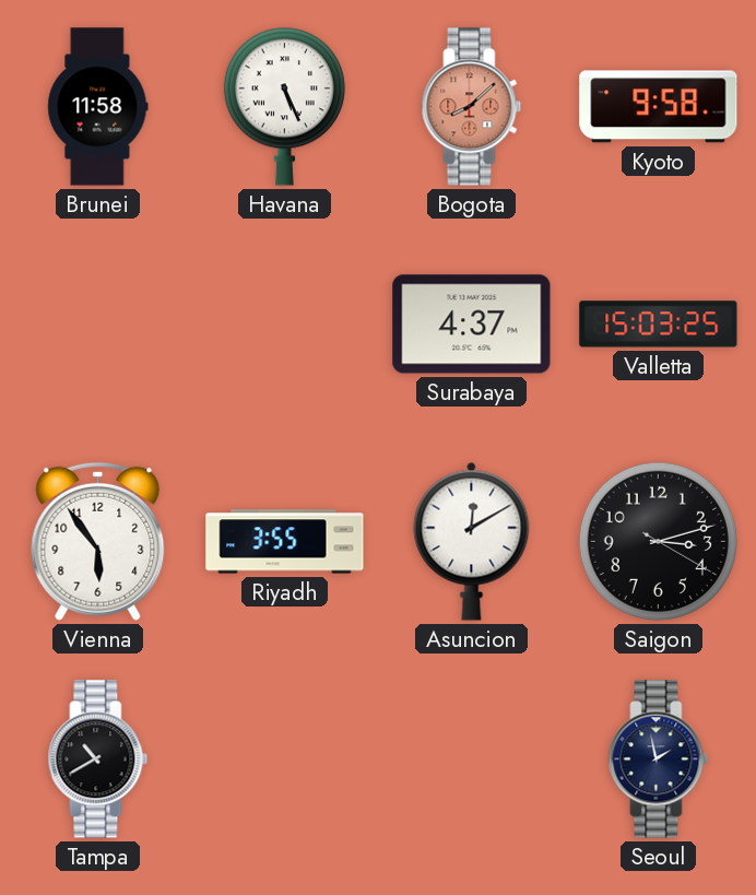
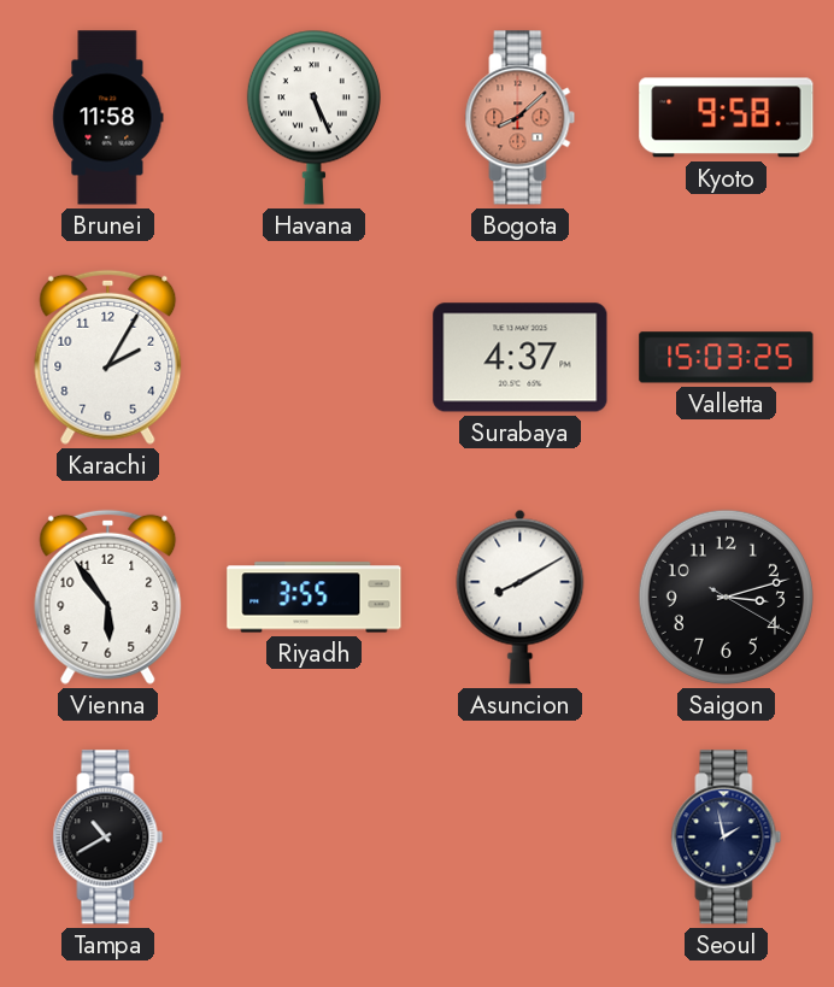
Karachi: none -> 2:05
Asuncion: 12:10 -> 8:10
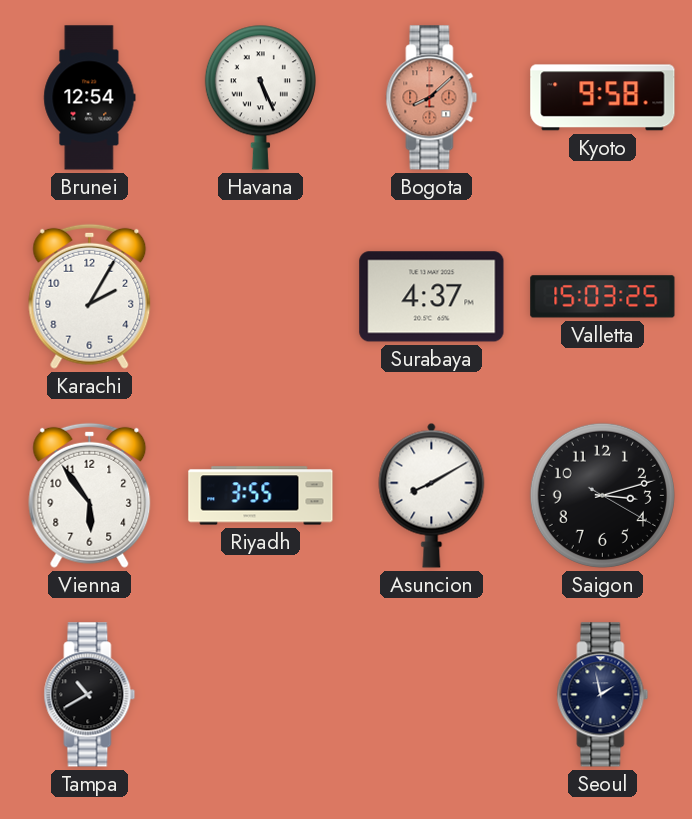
Brunei: 11:58 -> 12:54
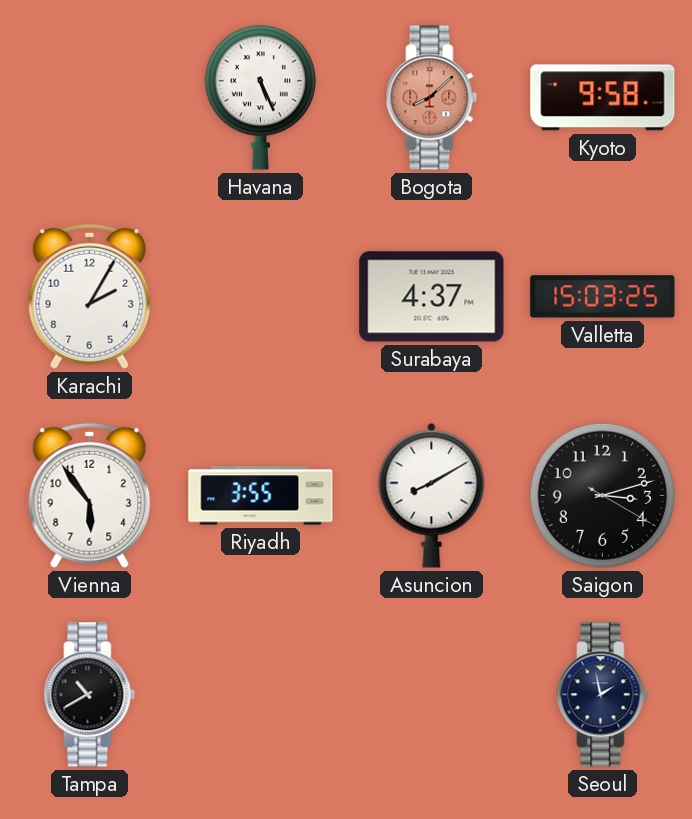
Brunei: 12:54 -> none
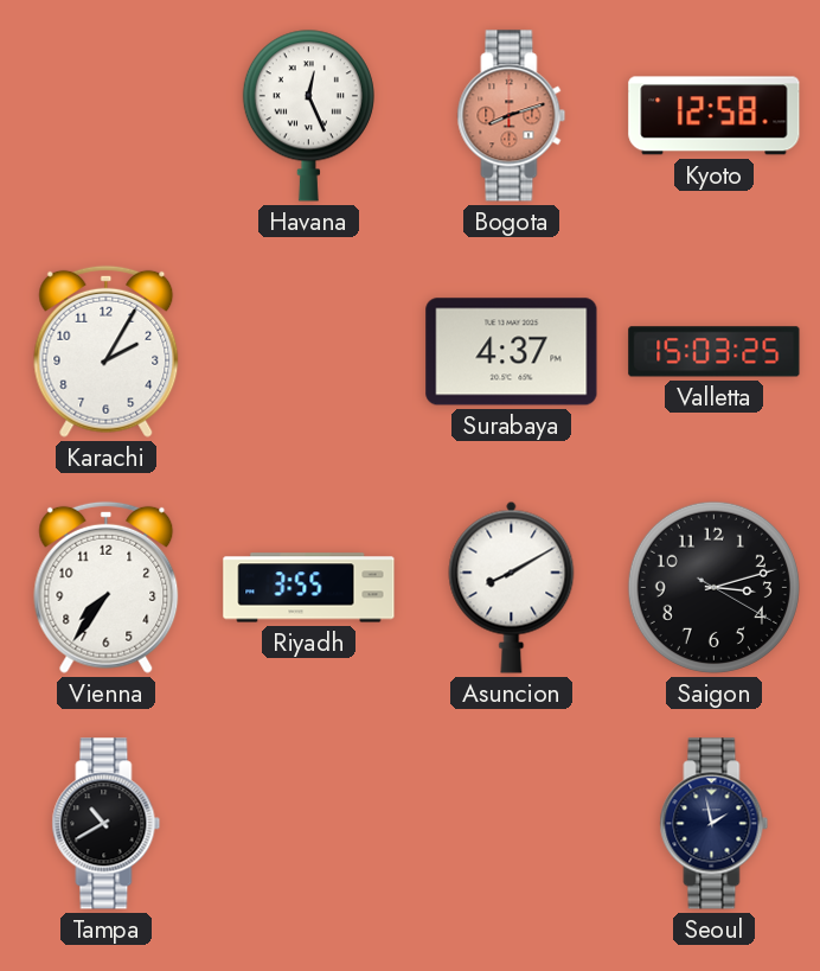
Havana: 5:26 -> 12:26
Bogota: 8:08 -> 8:12
Kyoto: 9:58 -> 12:58
Vienna: 5:54 -> 7:36
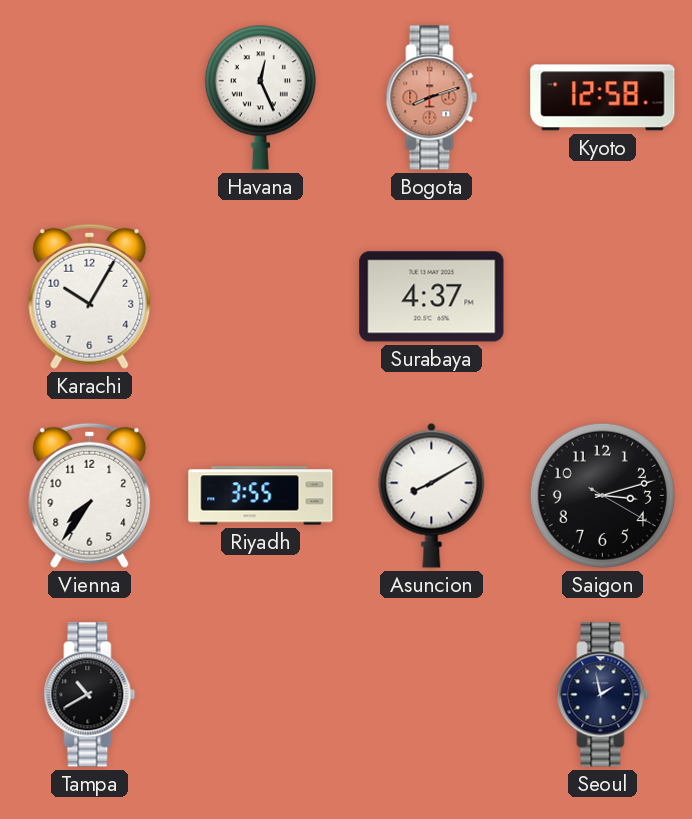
Karachi: 2:05 -> 10:05
Valletta: 15:03 -> none
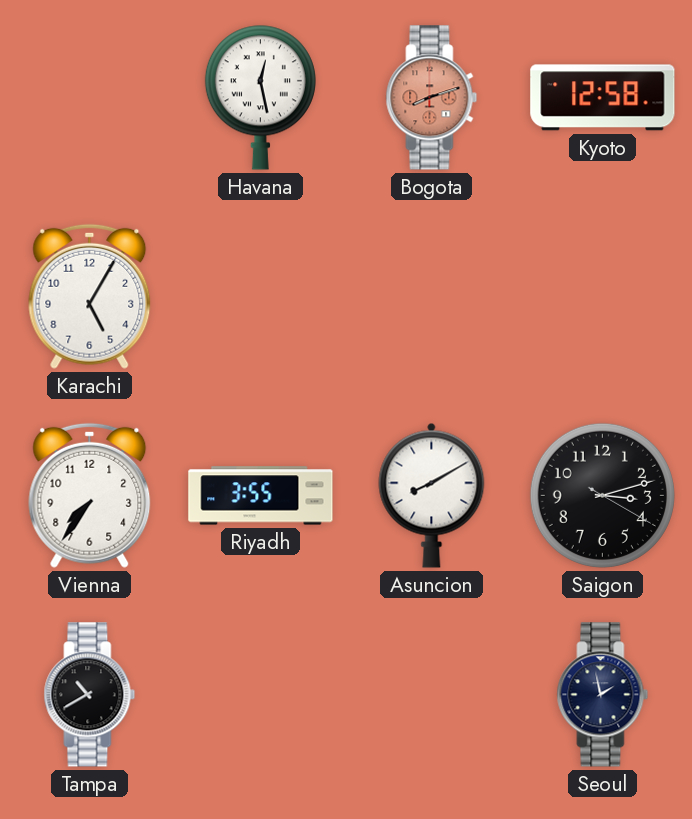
Havana: 12:26 -> 12:28
Karachi: 10:05 -> 5:05
Surabaya: 4:37 -> none
